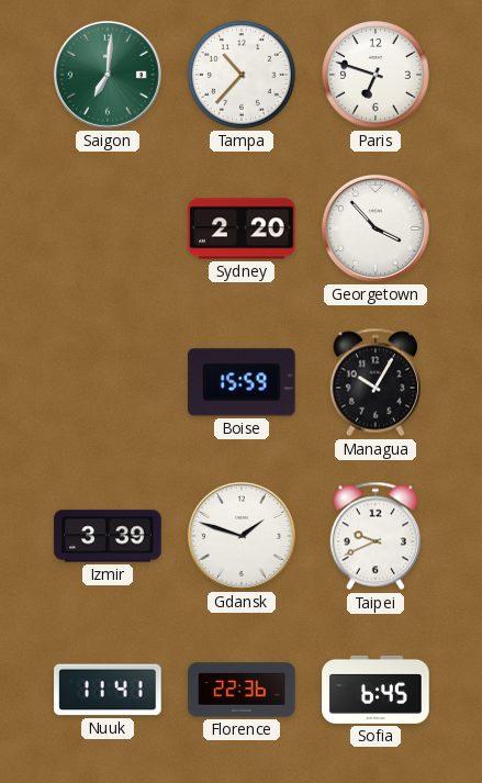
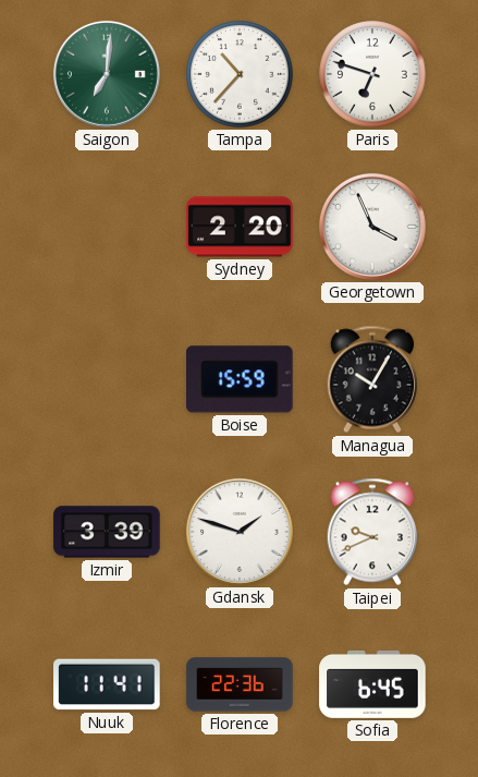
Georgetown: 3:53 -> 3:56
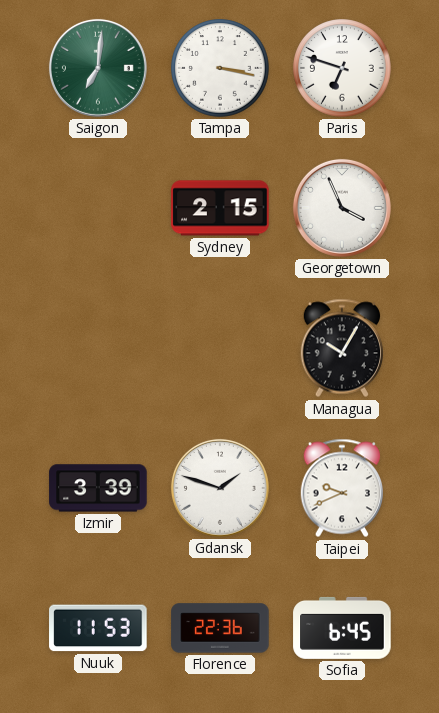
Tampa: 10:37 -> 3:17
Sydney: 2:20 -> 2:15
Boise: 15:59 -> none
Nuuk: 11:41 -> 11:53
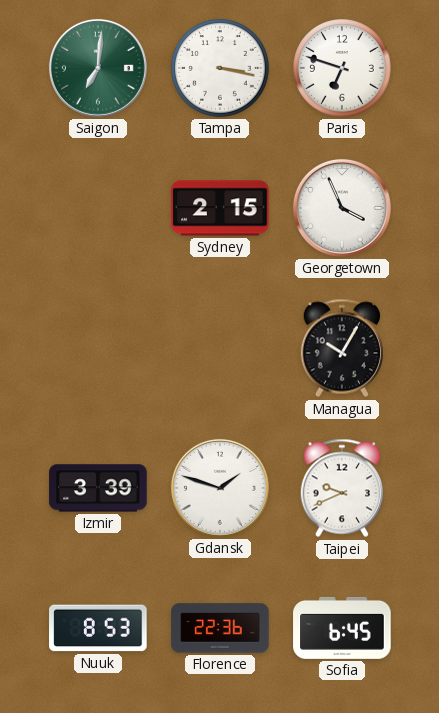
Nuuk: 11:53 -> 8:53
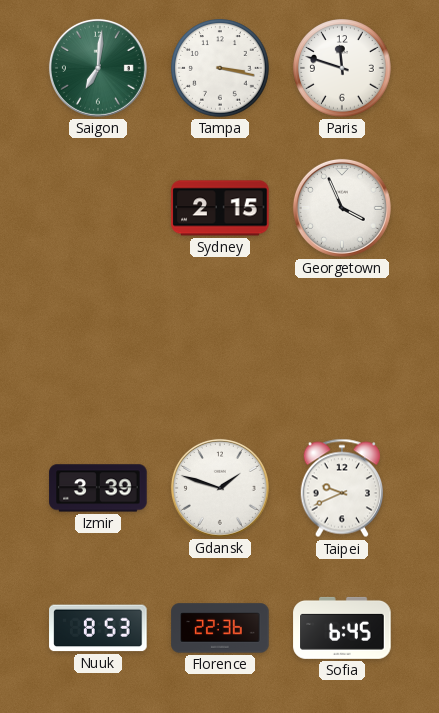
Paris: 6:48 -> 11:48
Managua: 10:05 -> none
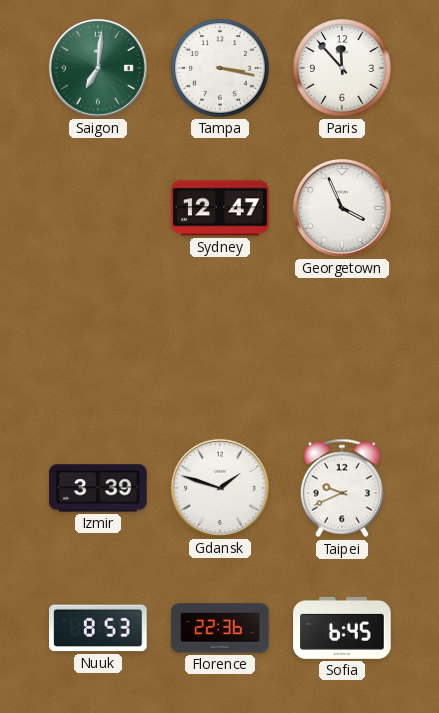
Paris: 11:48 -> 11:53
Sydney: 2:15 -> 12:47
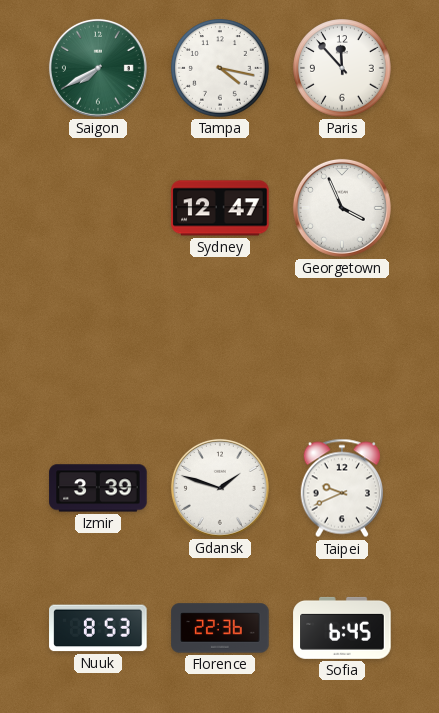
Saigon: 7:01 -> 7:40
Tampa: 3:17 -> 4:17
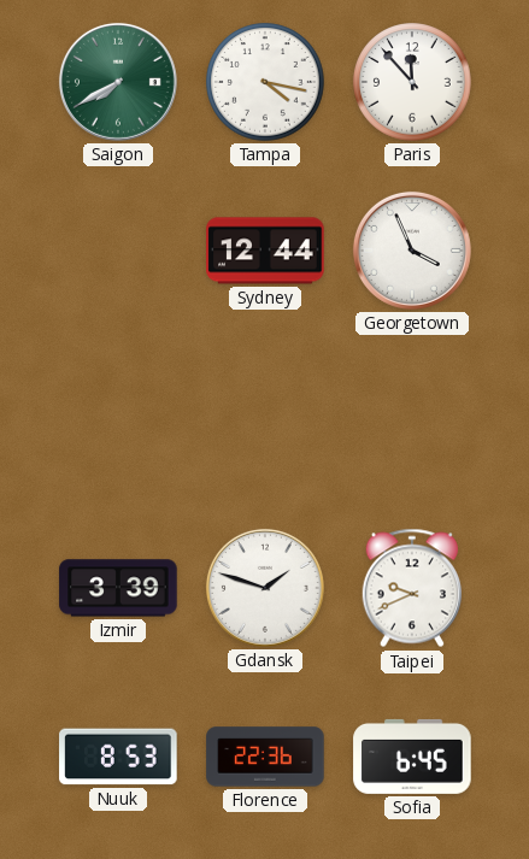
Sydney: 12:47 -> 12:44
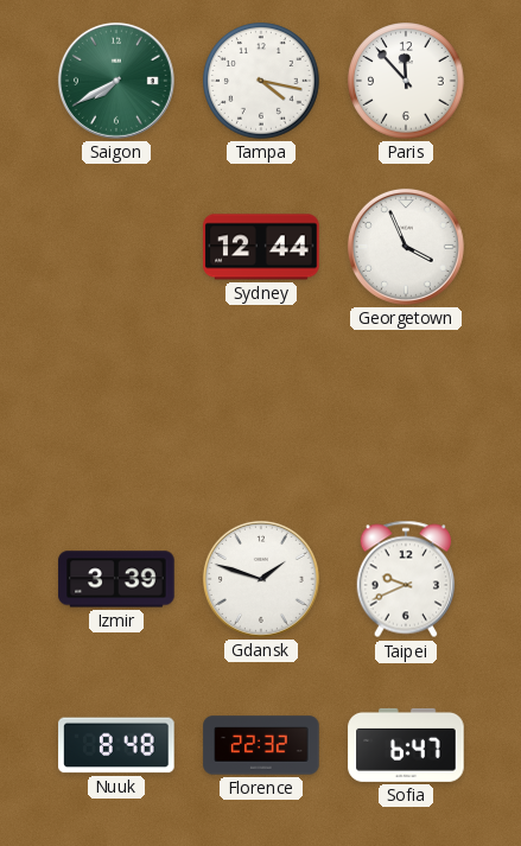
Nuuk: 8:53 -> 8:48
Florence: 22:36 -> 22:32
Sofia: 6:45 -> 6:47
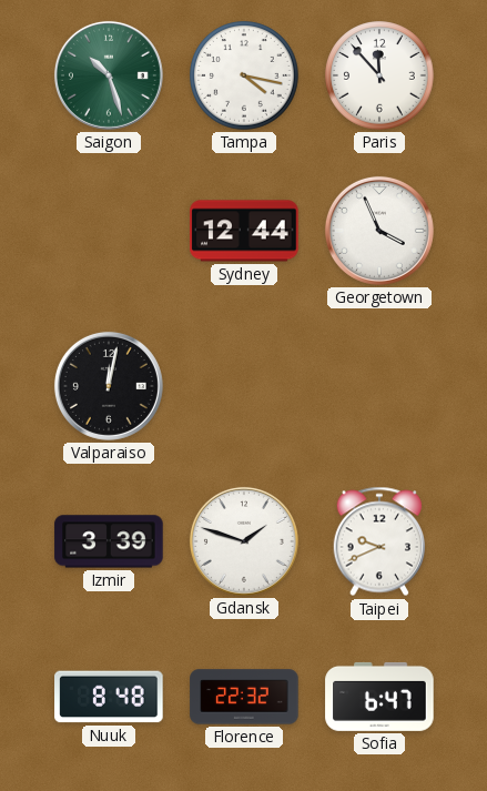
Saigon: 7:40 -> 10:27
Valparaiso: none -> 12:02
